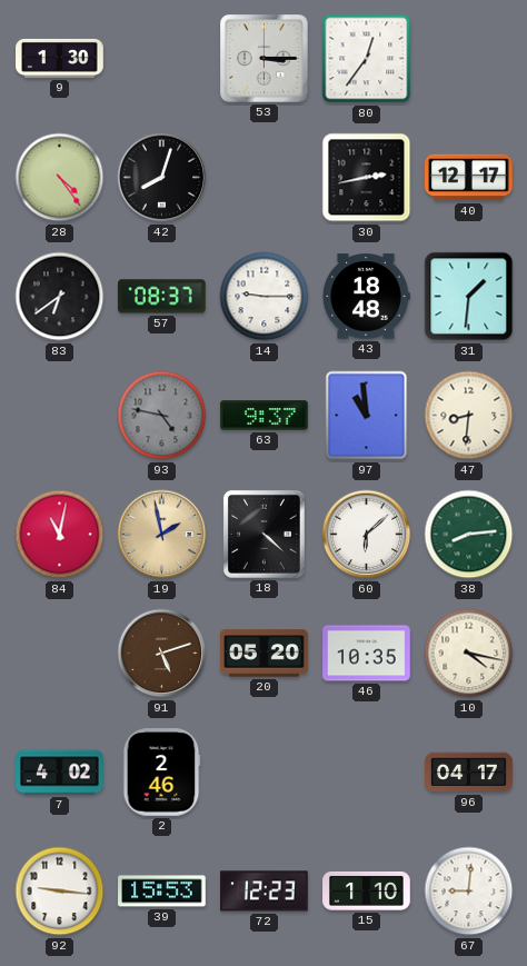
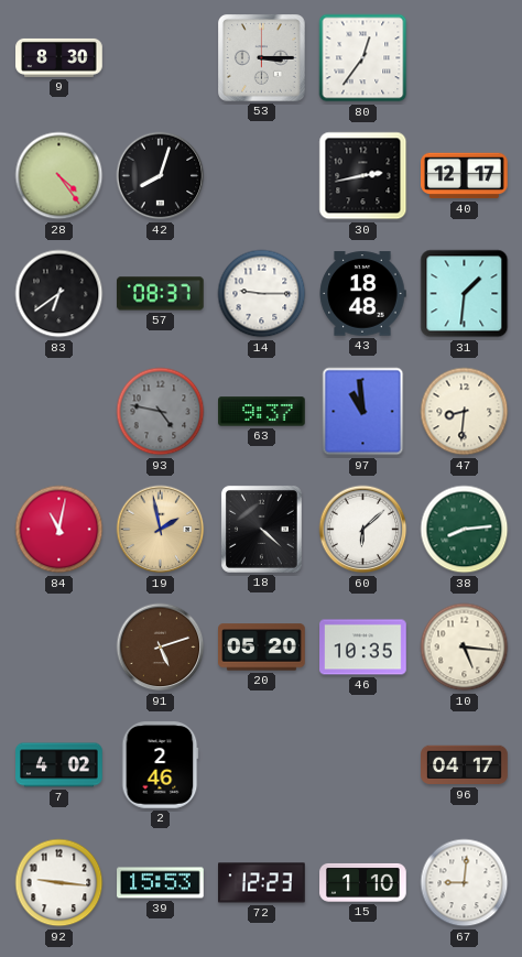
9: 1:30 -> 8:30
10: 4:17 -> 5:16
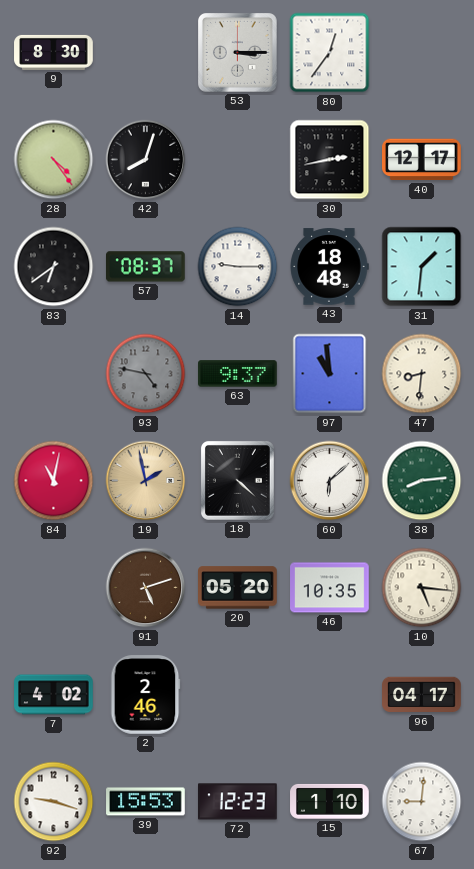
92: 9:16 -> 9:18
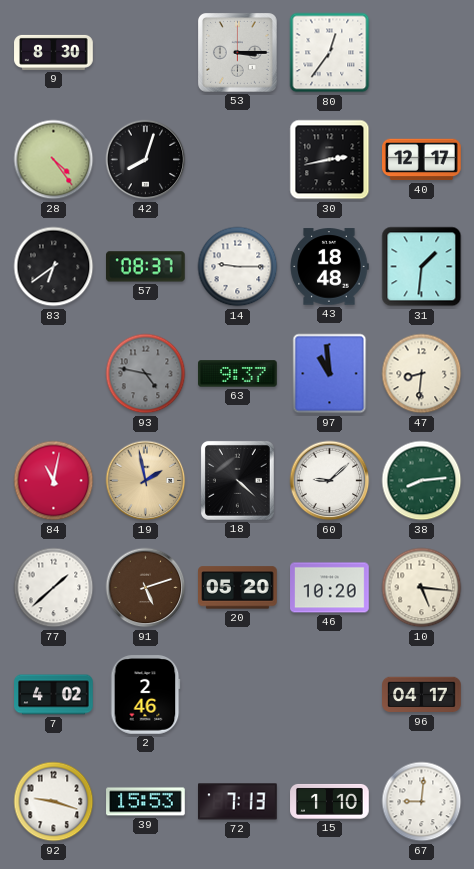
60: 6:08 -> 9:08
77: none -> 1:38
46: 10:35 -> 10:20
72: 12:23 -> 7:13
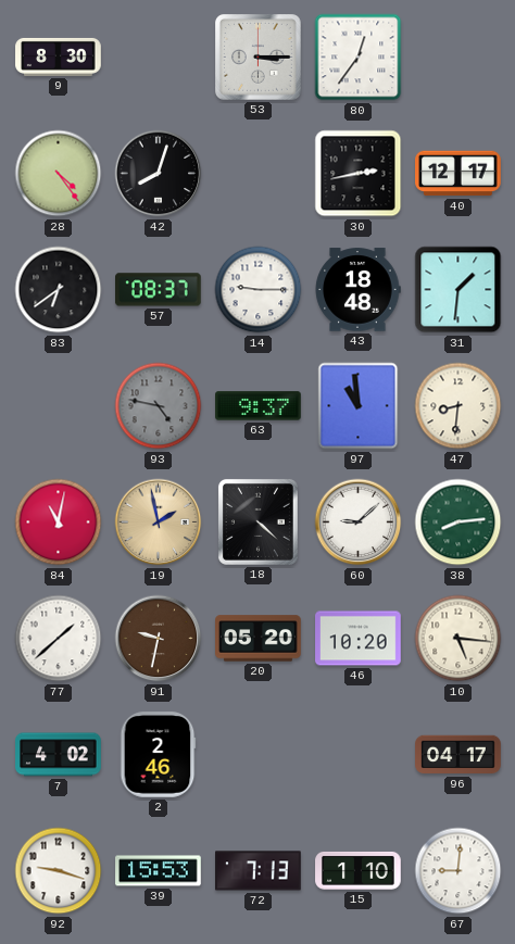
91: 5:12 -> 9:32
